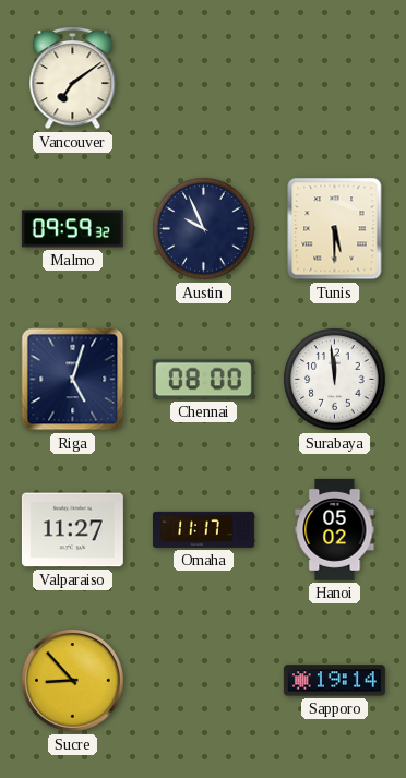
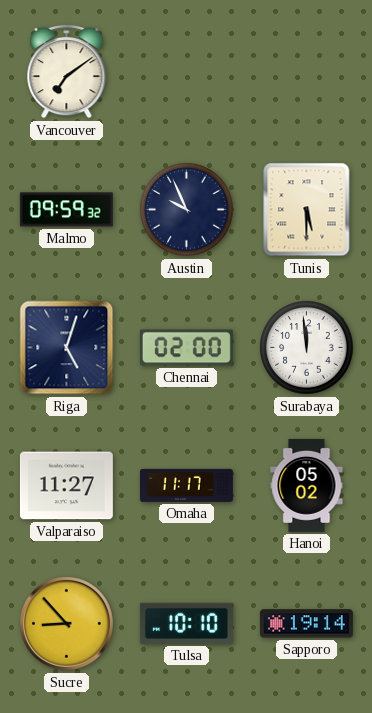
Chennai: 08:00 -> 02:00
Tulsa: none -> 10:10
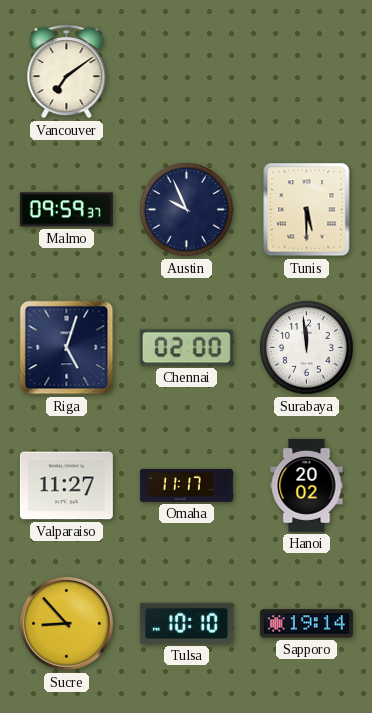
Malmo: 09:59:32 -> 09:59:37
Hanoi: 05:02 -> 20:02
